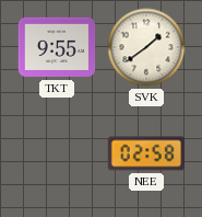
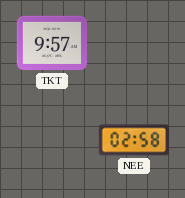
TKT: 9:55 -> 9:57
SVK: 1:39 -> none
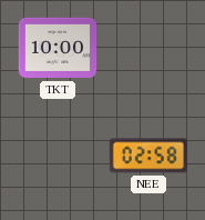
TKT: 9:57 -> 10:00
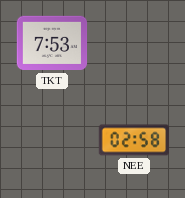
TKT: 10:00 -> 7:53
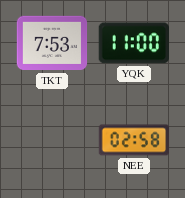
YQK: none -> 11:00
